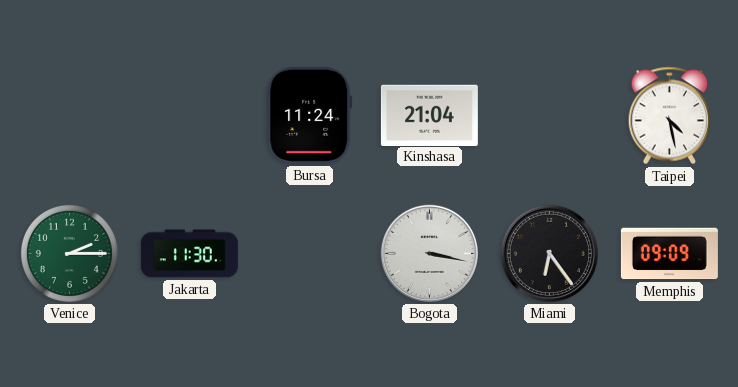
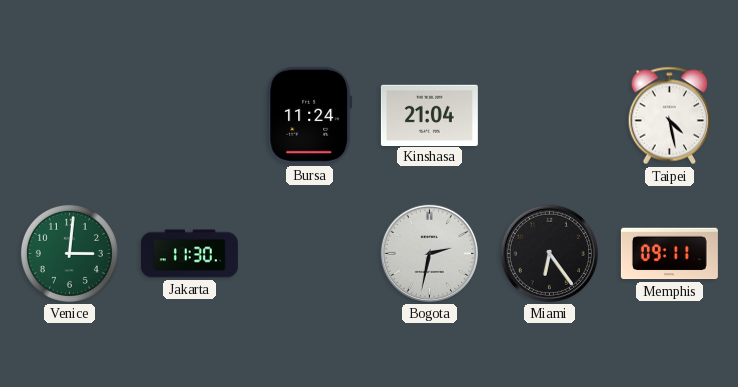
Venice: 2:15 -> 3:01
Bogota: 3:17 -> 2:32
Memphis: 09:09 -> 09:11
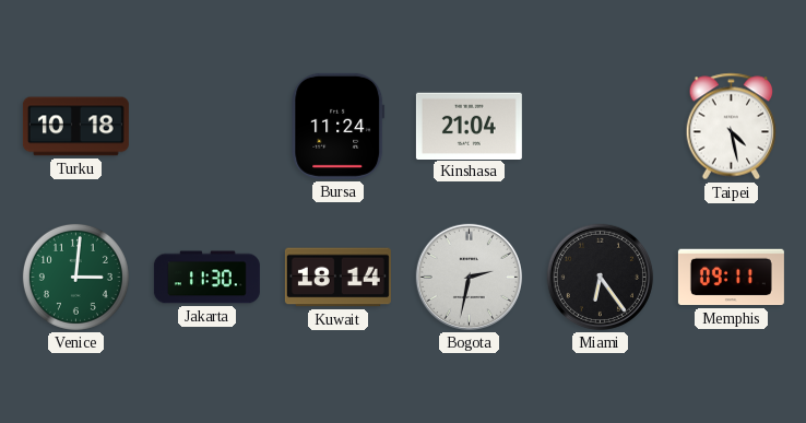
Turku: none -> 10:18
Kuwait: none -> 18:14
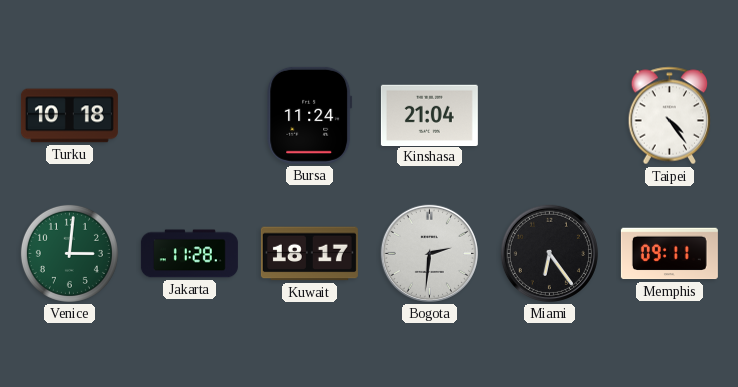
Taipei: 4:28 -> 4:24
Jakarta: 11:30 -> 11:28
Kuwait: 18:14 -> 18:17
Bogota: 2:32 -> 2:31
